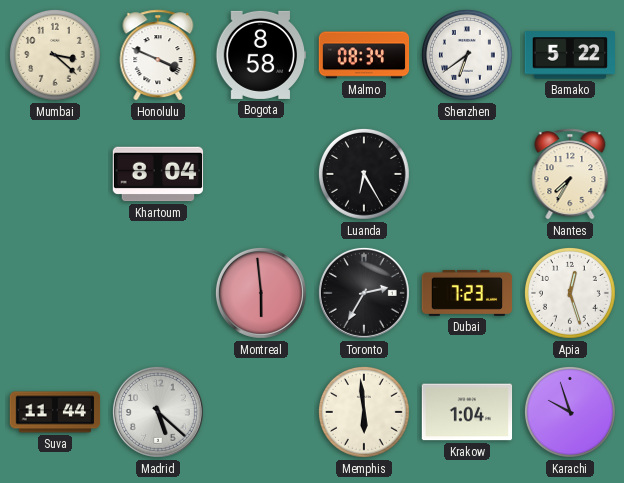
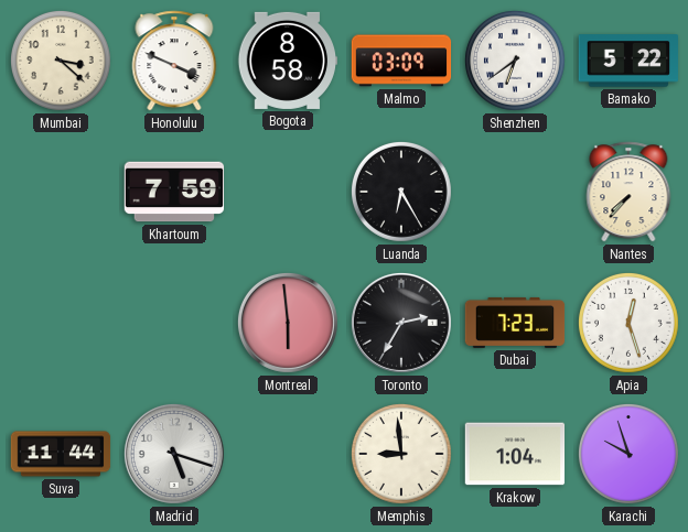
Malmo: 08:34 -> 03:09
Khartoum: 8:04 -> 7:59
Nantes: 7:35 -> 7:37
Madrid: 5:22 -> 5:18
Memphis: 5:59 -> 8:59
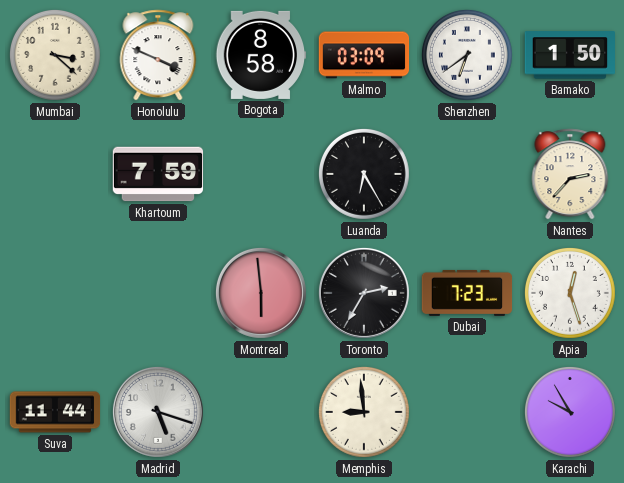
Bamako: 5:22 -> 1:50
Nantes: 7:37 -> 2:37
Krakow: 1:04 -> none
Karachi: 9:57 -> 9:55
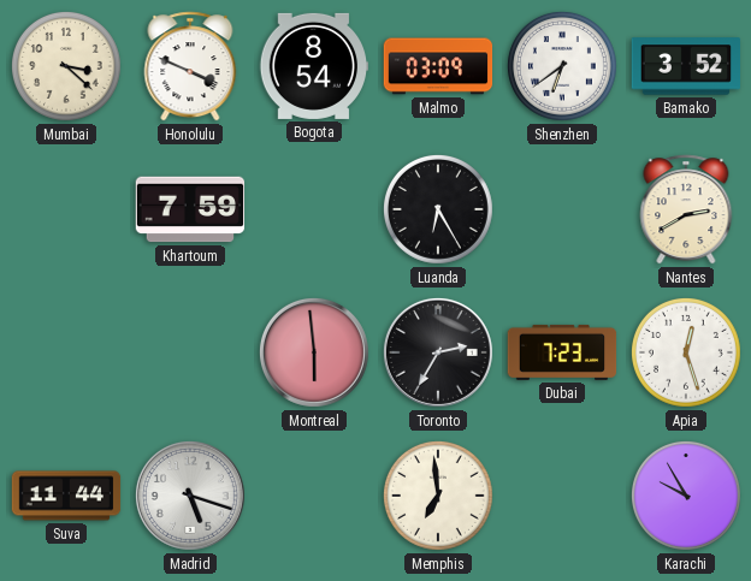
Bogota: 8:58 -> 8:54
Bamako: 1:50 -> 3:52
Nantes: 2:37 -> 2:40
Memphis: 8:59 -> 6:59
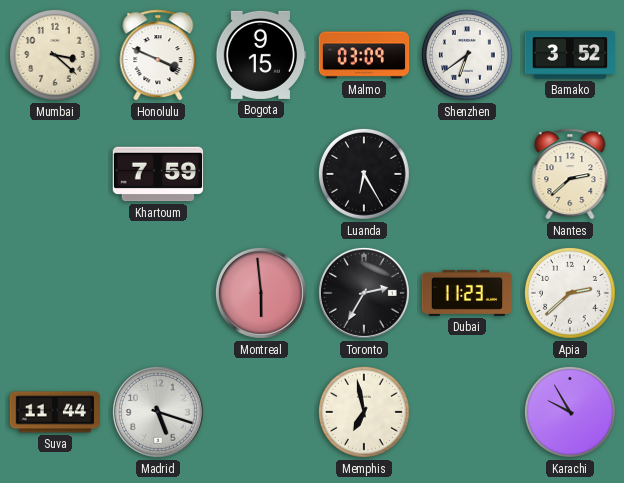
Bogota: 8:54 -> 9:15
Nantes: 2:40 -> 2:38
Dubai: 7:23 -> 11:23
Apia: 12:27 -> 2:38
Memphis: 6:59 -> 6:58
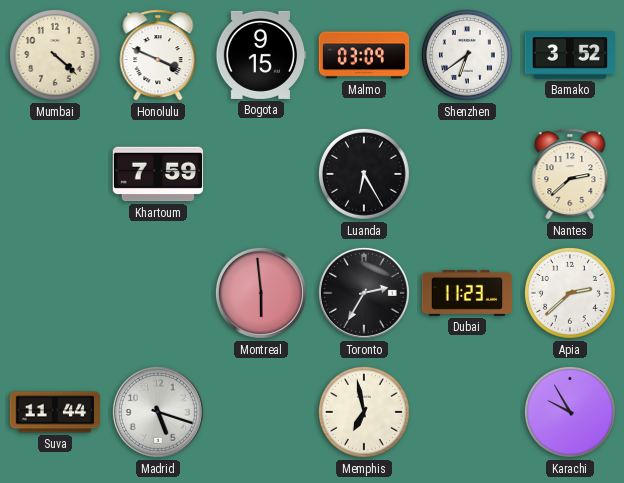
Mumbai: 3:22 -> 4:22
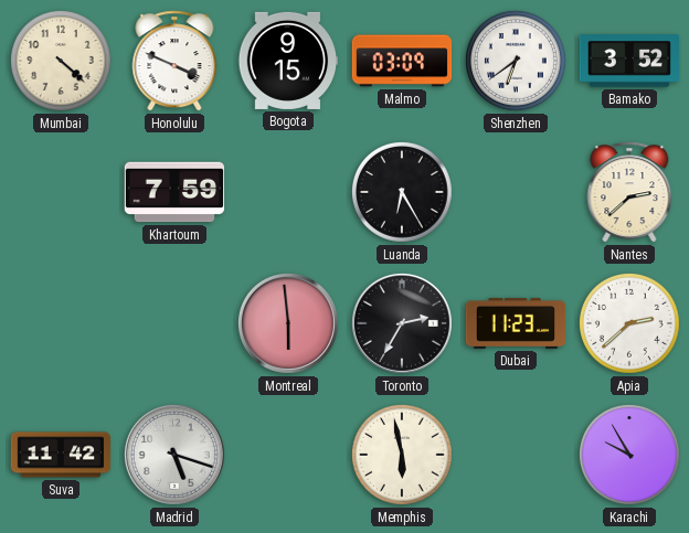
Suva: 11:44 -> 11:42
Memphis: 6:58 -> 5:58
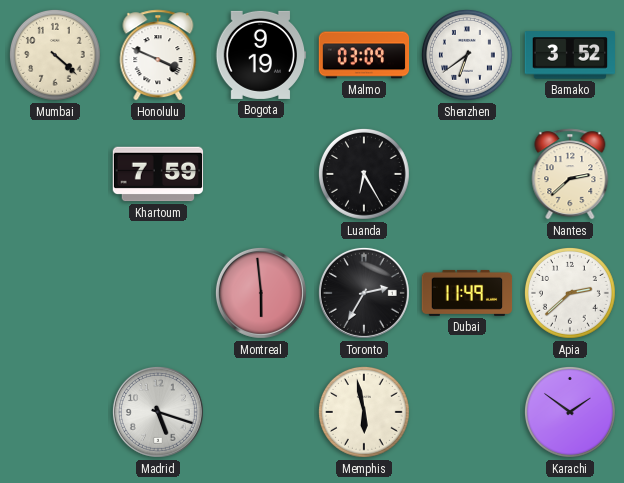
Bogota: 9:15 -> 9:19
Dubai: 11:23 -> 11:49
Suva: 11:42 -> none
Karachi: 9:55 -> 1:51
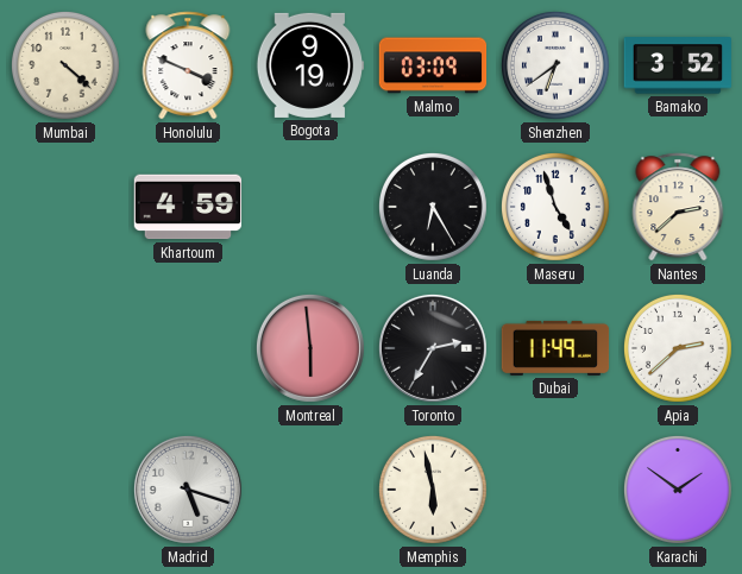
Khartoum: 7:59 -> 4:59
Maseru: none -> 4:57
